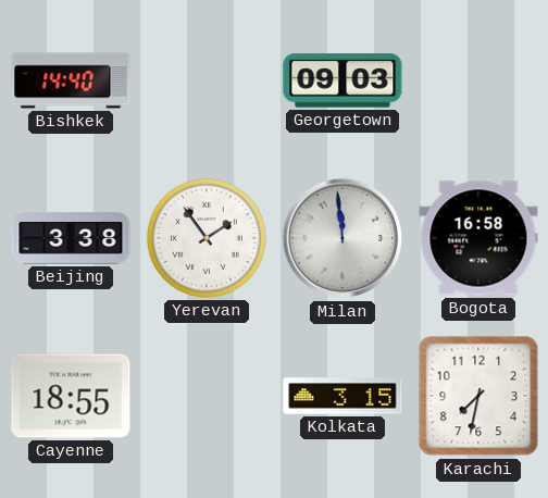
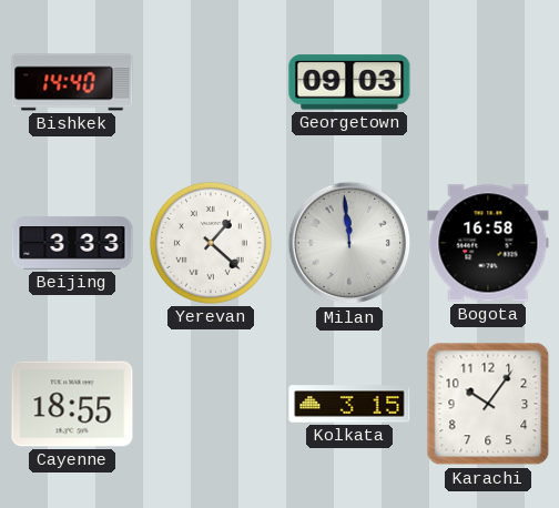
Beijing: 3:38 -> 3:33
Yerevan: 1:54 -> 1:22
Karachi: 7:32 -> 10:06
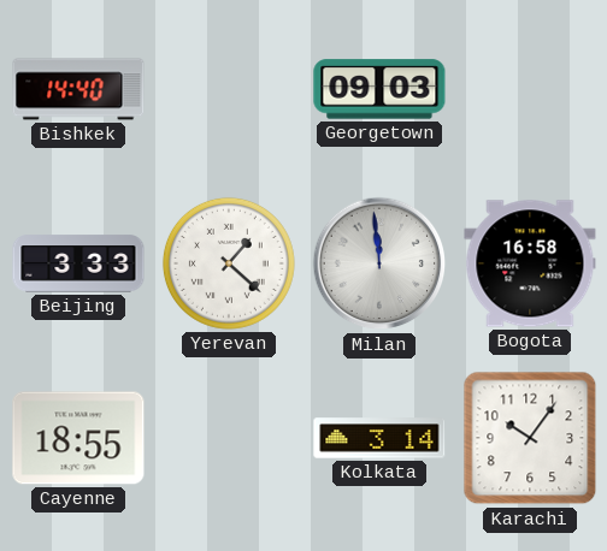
Kolkata: 3:15 -> 3:14
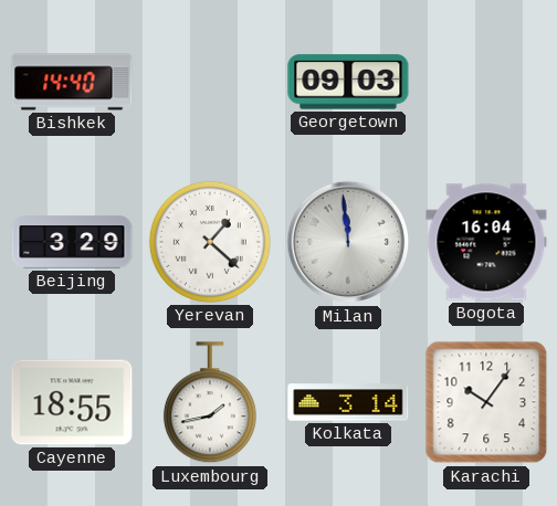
Beijing: 3:33 -> 3:29
Bogota: 16:58 -> 16:04
Luxembourg: none -> 1:43
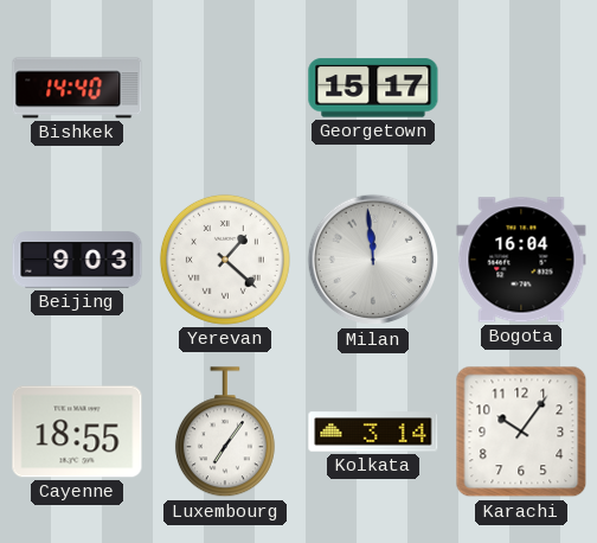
Georgetown: 09:03 -> 15:17
Beijing: 3:29 -> 9:03
Luxembourg: 1:43 -> 7:06
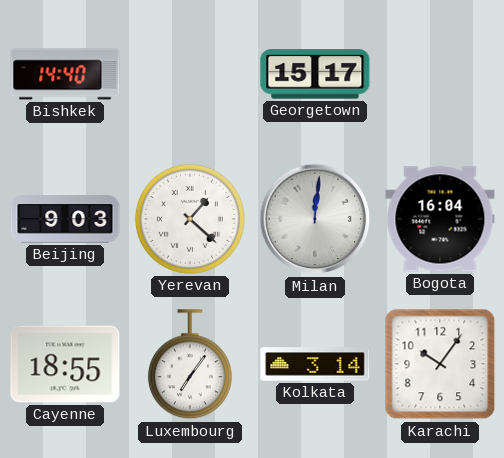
Milan: 11:59 -> 12:01
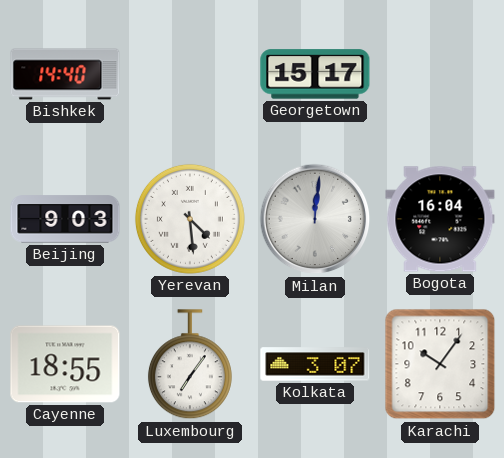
Yerevan: 1:22 -> 4:29
Kolkata: 3:14 -> 3:07
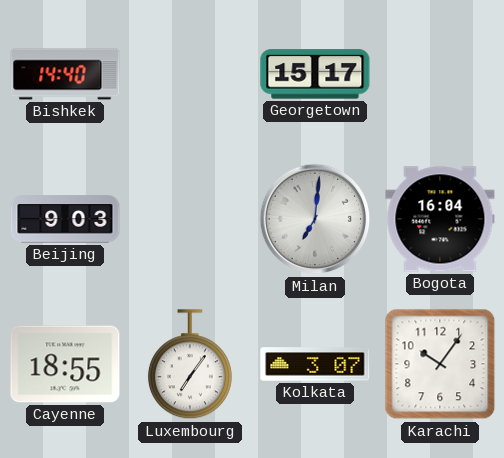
Yerevan: 4:29 -> none
Milan: 12:01 -> 7:01
